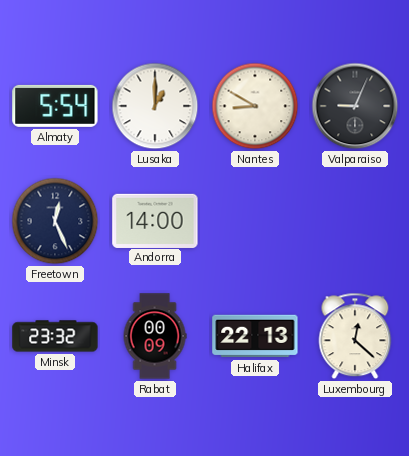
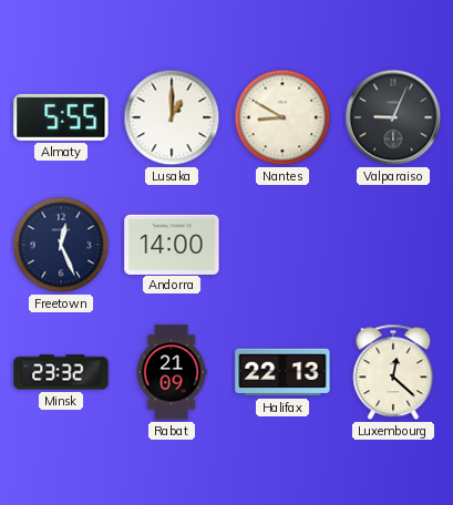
Almaty: 5:54 -> 5:55
Rabat: 00:09 -> 21:09
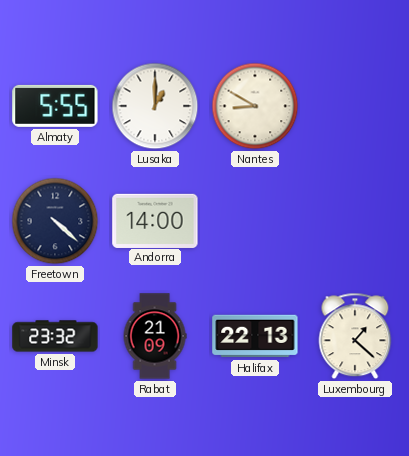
Valparaiso: 9:04 -> none
Freetown: 12:26 -> 4:22
Luxembourg: 12:22 -> 1:22
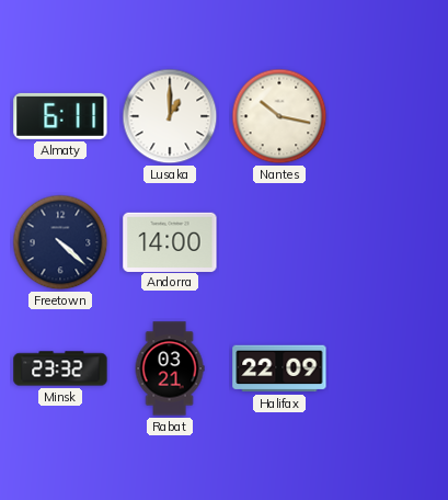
Almaty: 5:55 -> 6:11
Nantes: 8:50 -> 10:17
Rabat: 21:09 -> 03:21
Halifax: 22:13 -> 22:09
Luxembourg: 1:22 -> none
